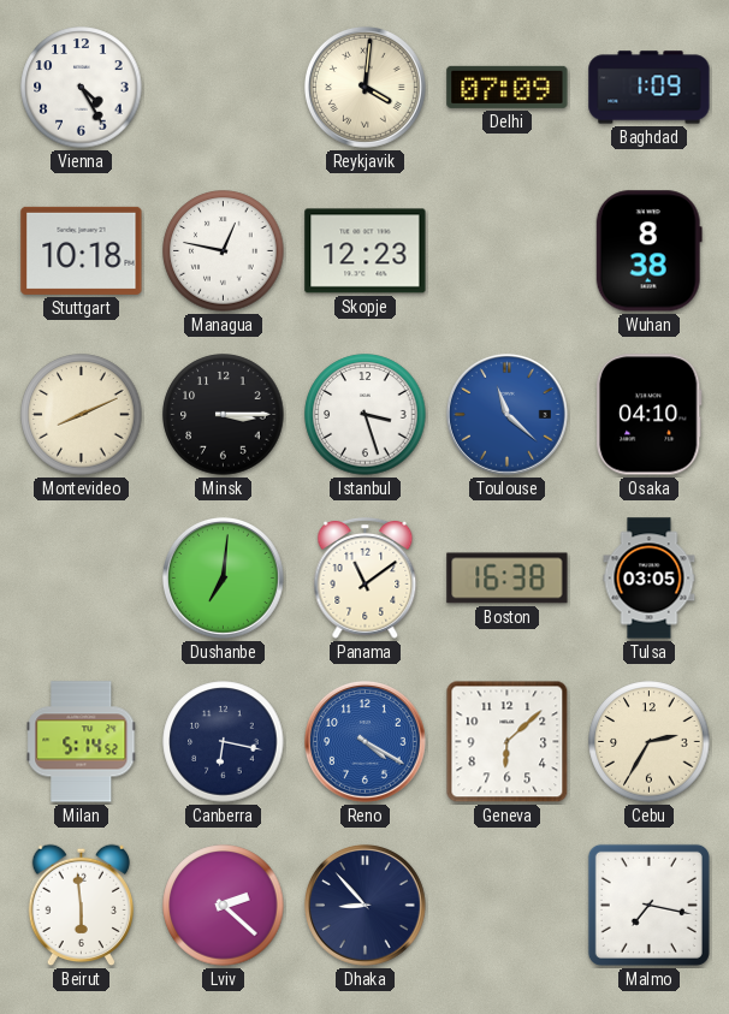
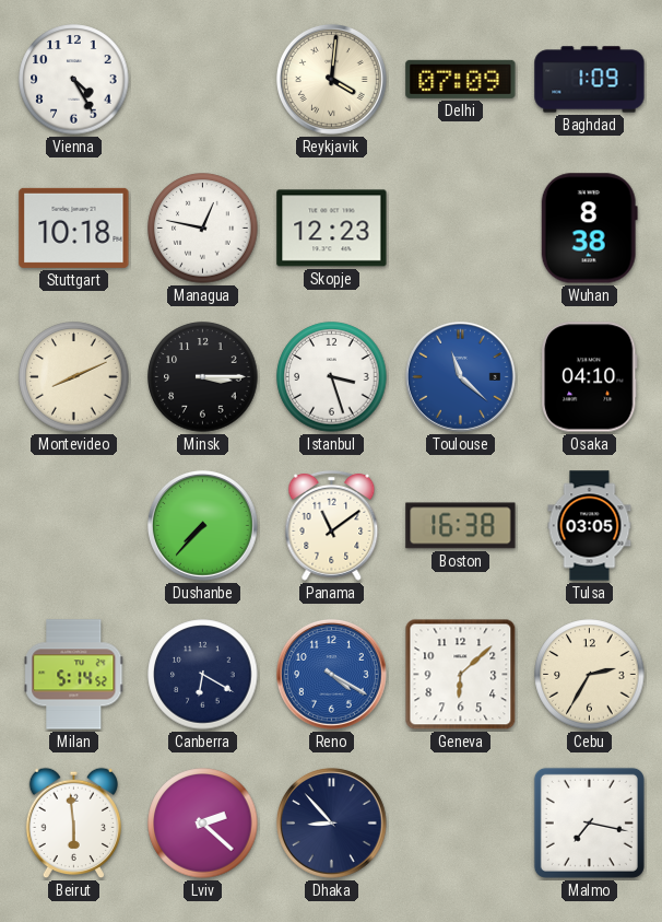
Dushanbe: 7:01 -> 7:37
Canberra: 6:17 -> 6:20
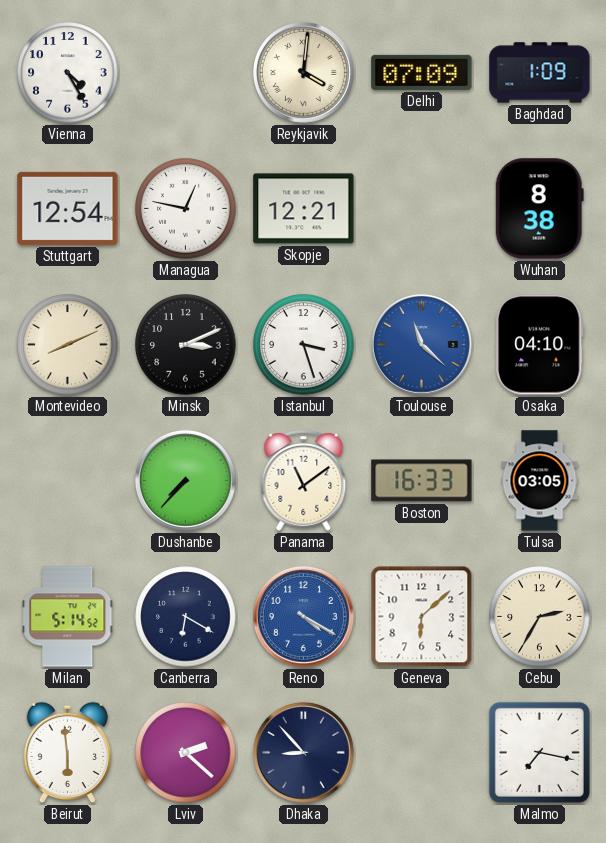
Stuttgart: 10:18 -> 12:54
Skopje: 12:23 -> 12:21
Minsk: 3:15 -> 3:11
Boston: 16:38 -> 16:33
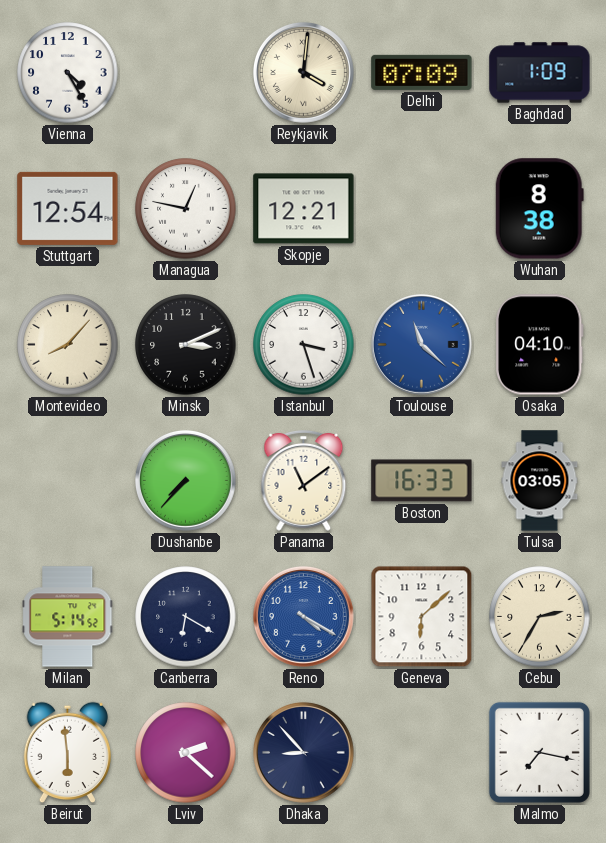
Montevideo: 8:11 -> 8:07
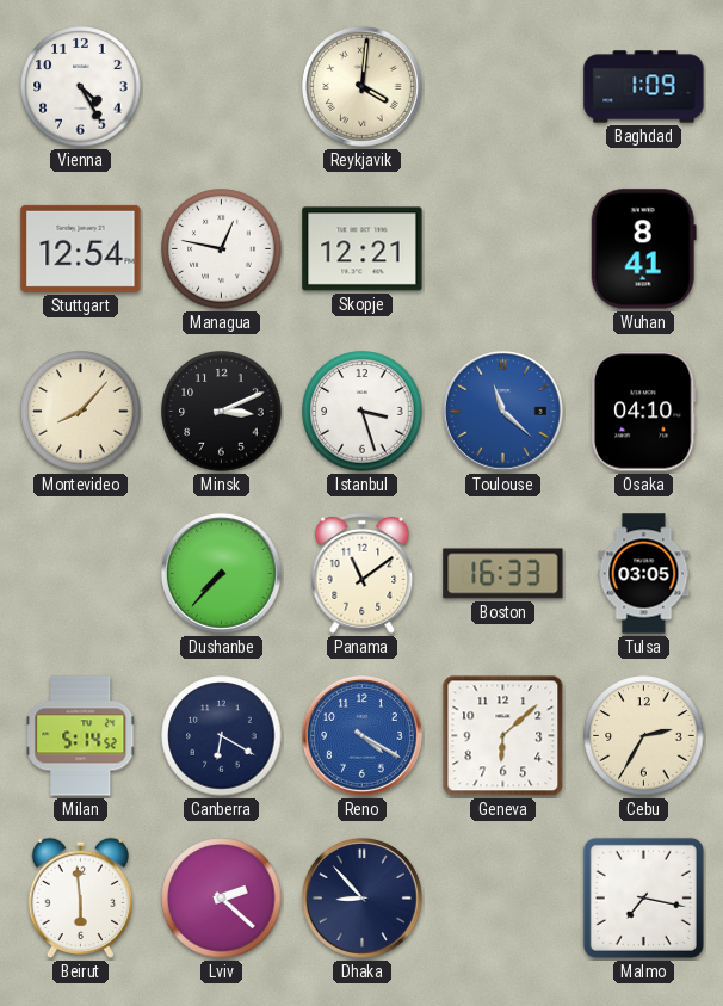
Delhi: 07:09 -> none
Wuhan: 8:38 -> 8:41
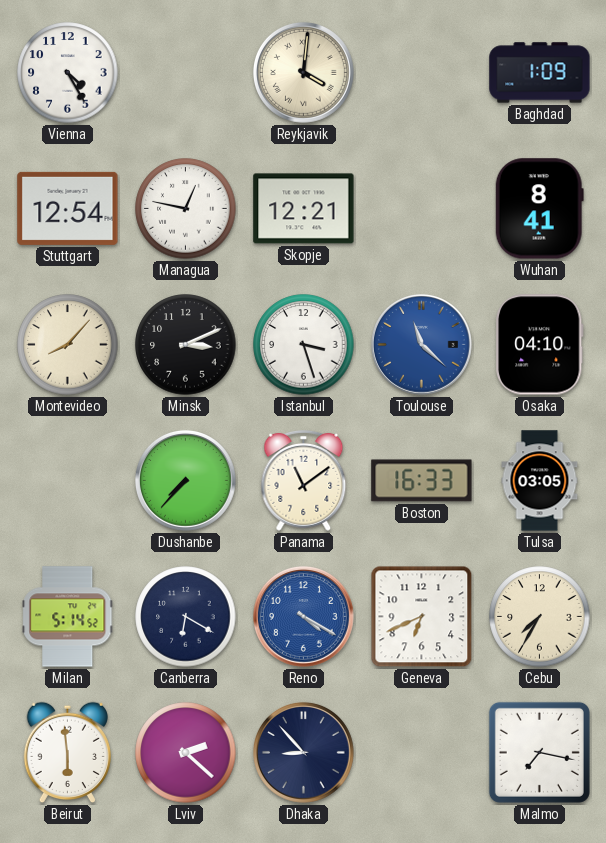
Geneva: 6:08 -> 6:41
Cebu: 2:35 -> 7:35
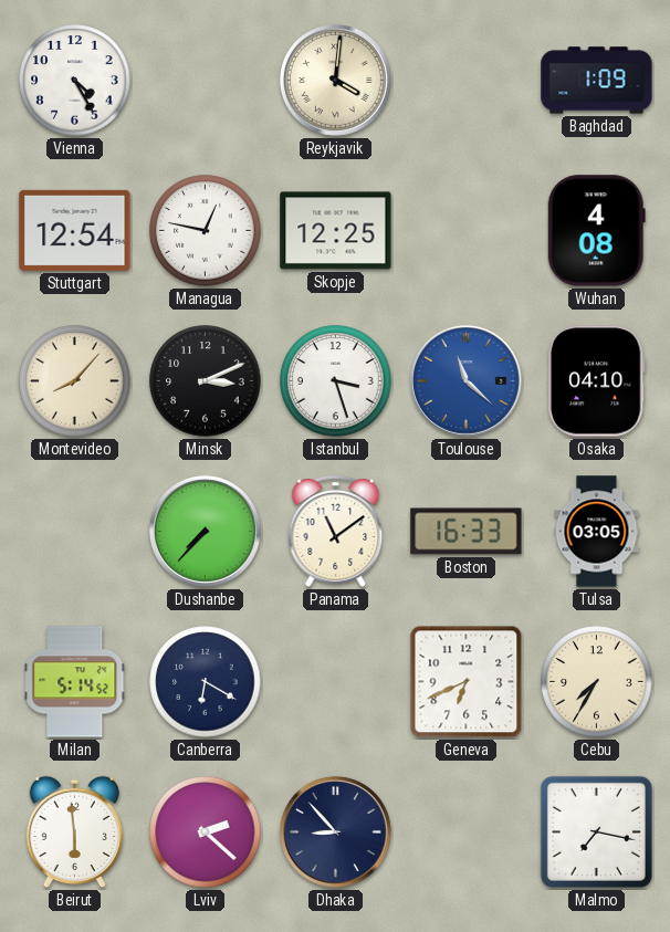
Skopje: 12:21 -> 12:25
Wuhan: 8:41 -> 4:08
Reno: 4:20 -> none
